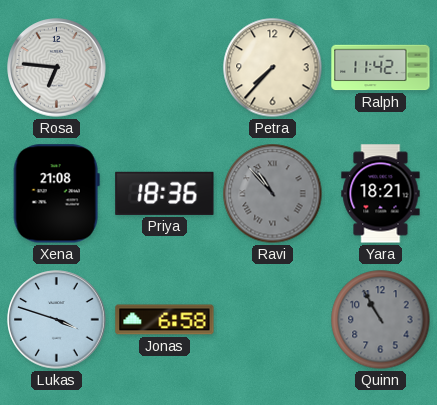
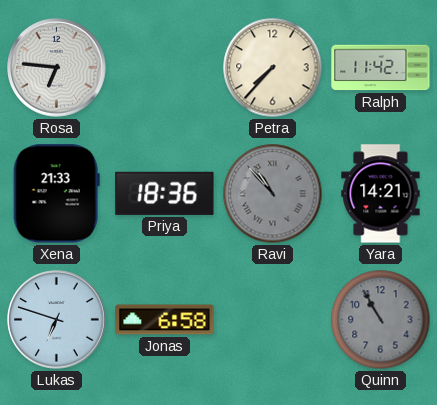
Xena: 21:08 -> 21:33
Yara: 18:21 -> 14:21
Lukas: 3:48 -> 6:48
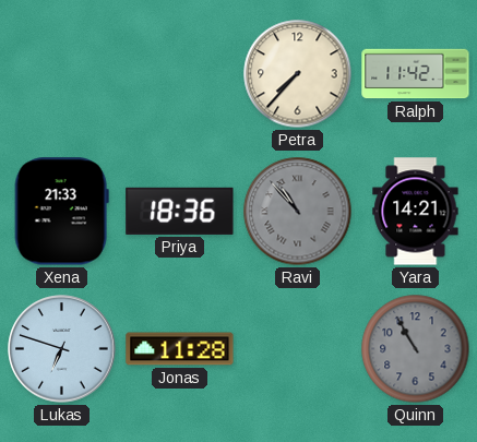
Rosa: 6:46 -> none
Jonas: 6:58 -> 11:28
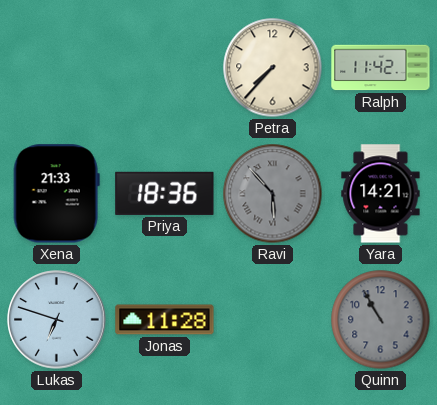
Ravi: 10:53 -> 5:53
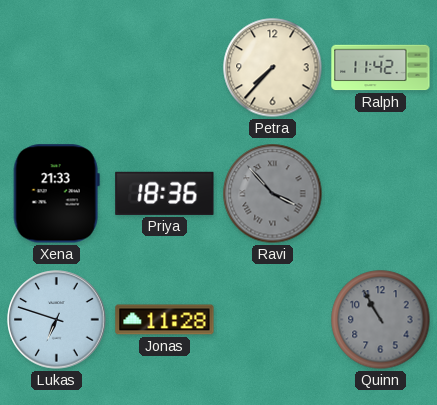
Ravi: 5:53 -> 3:53
Yara: 14:21 -> none
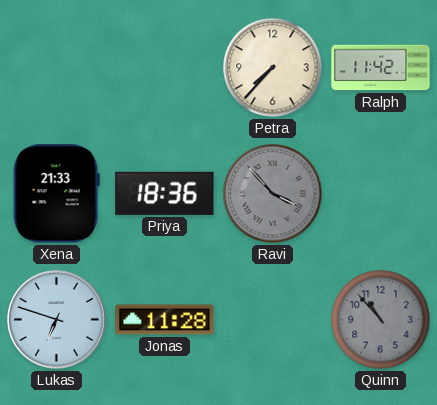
Quinn: 10:55 -> 10:53
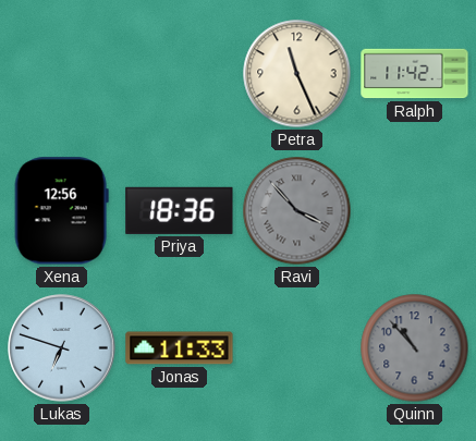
Petra: 7:37 -> 11:26
Xena: 21:33 -> 12:56
Jonas: 11:28 -> 11:33
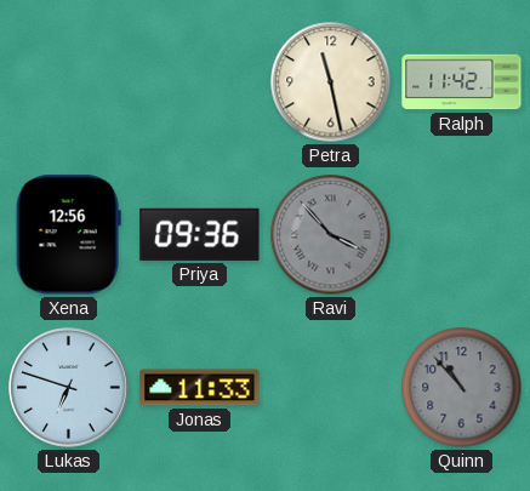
Petra: 11:26 -> 11:28
Priya: 18:36 -> 09:36
